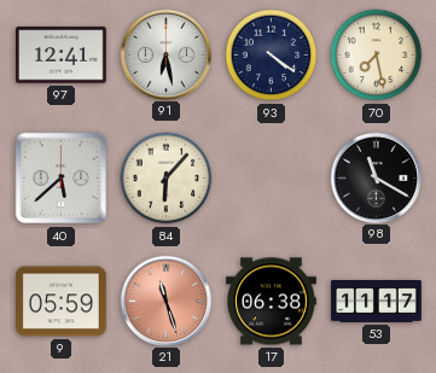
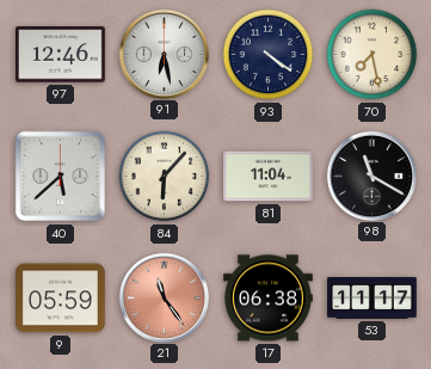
97: 12:41 -> 12:46
81: none -> 11:04
21: 11:27 -> 11:24
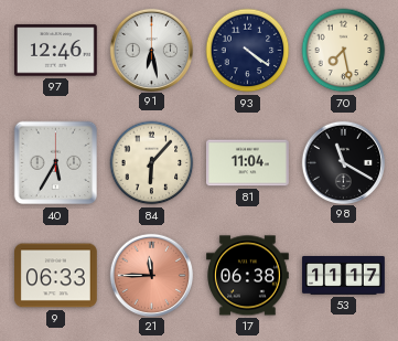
40: 5:38 -> 5:35
9: 05:59 -> 06:33
21: 11:24 -> 11:45
